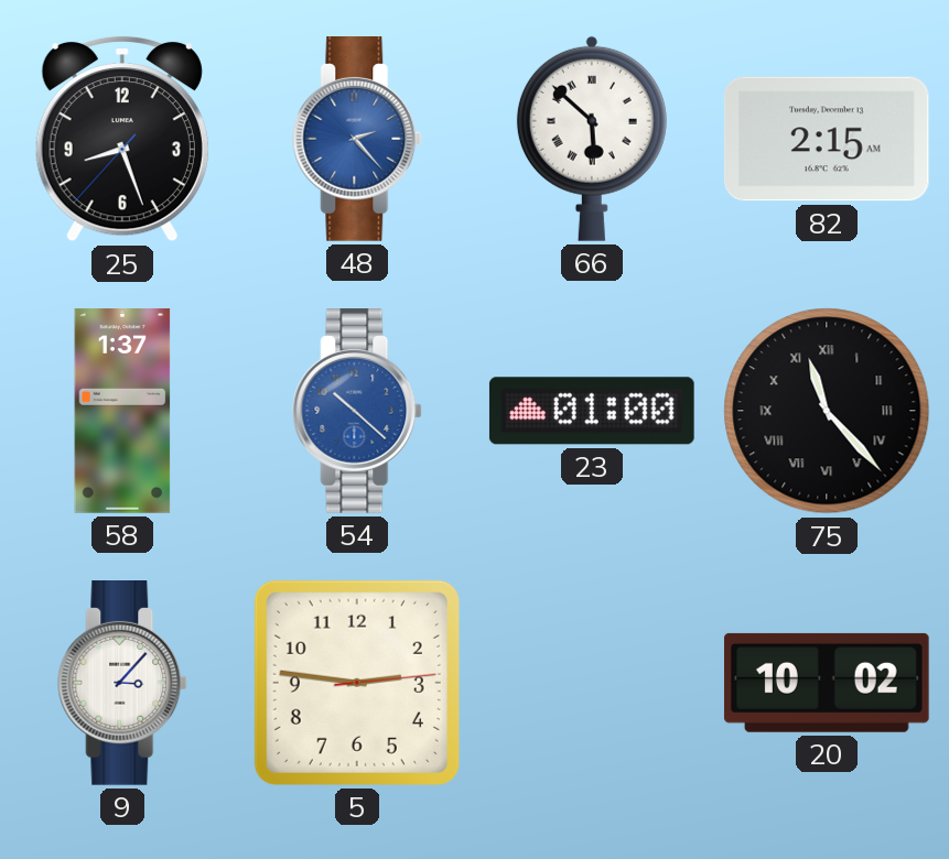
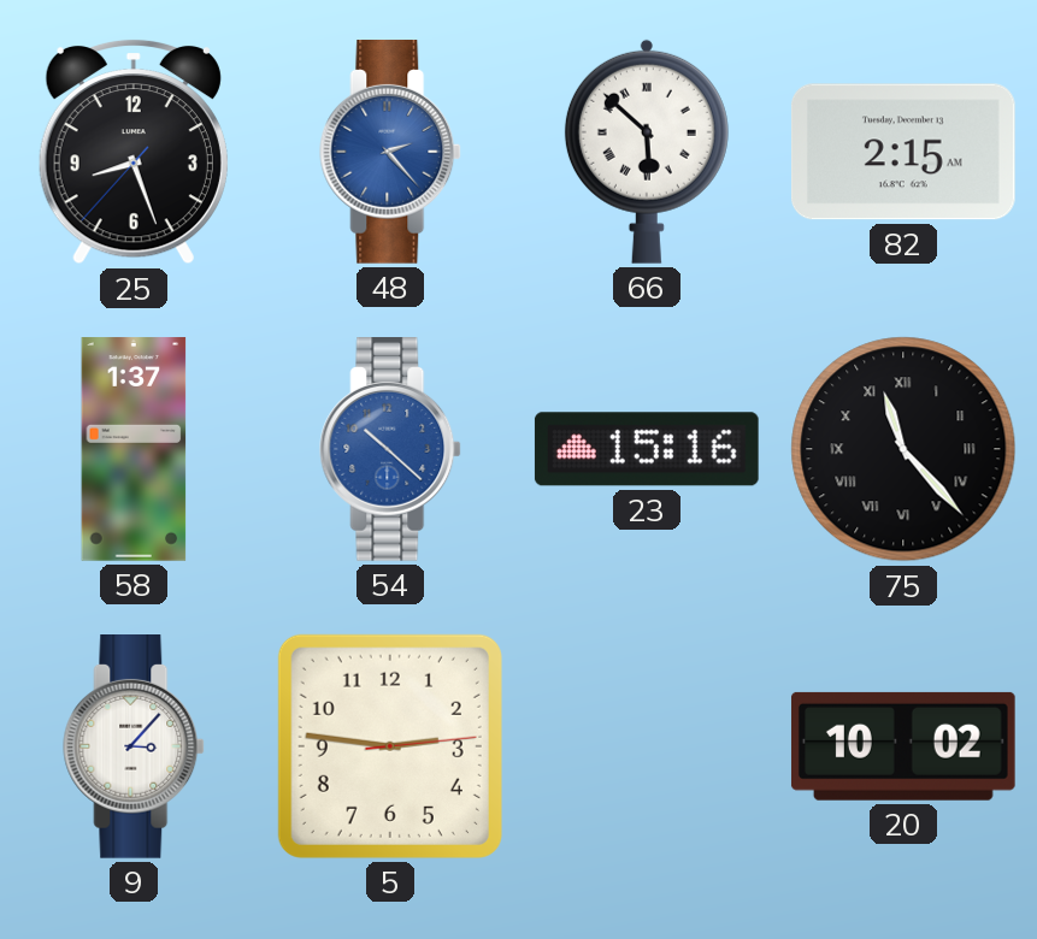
23: 01:00 -> 15:16
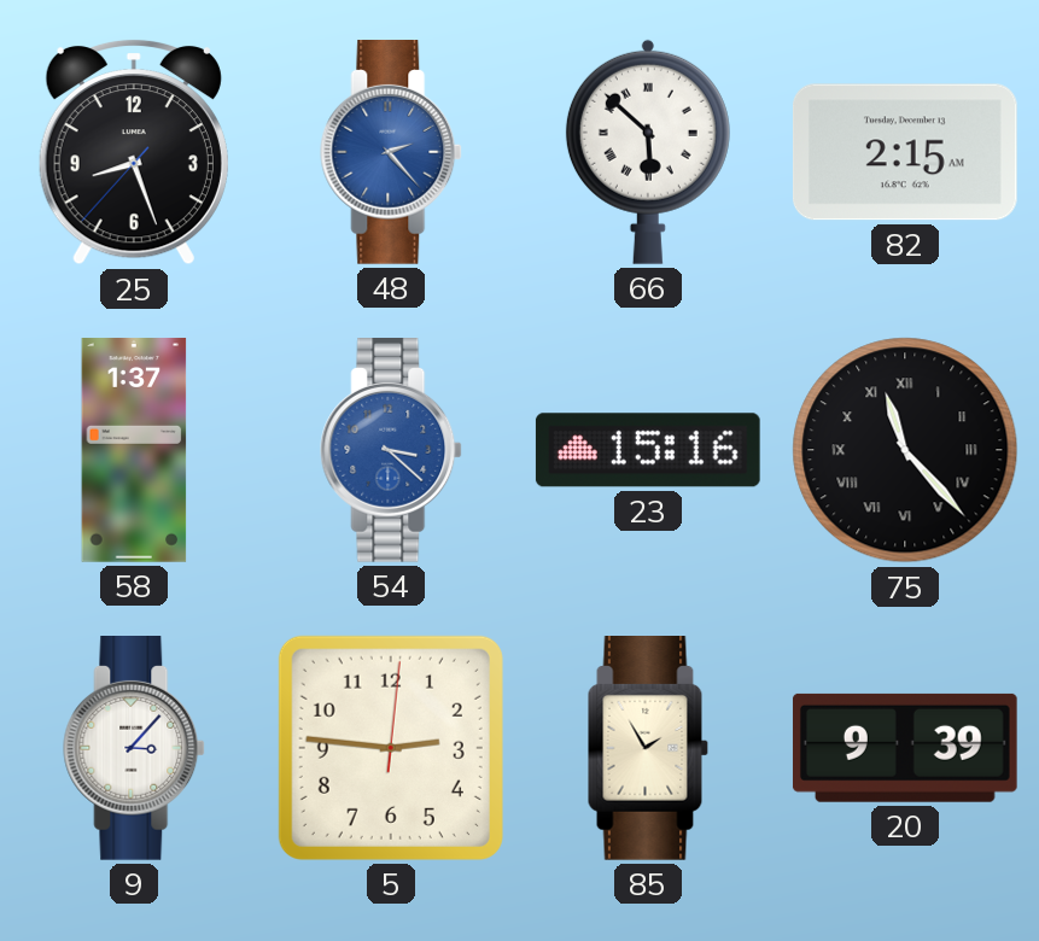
54: 10:22 -> 3:22
5: 2:46:14 -> 2:46:01
85: none -> 1:55
20: 10:02 -> 9:39
